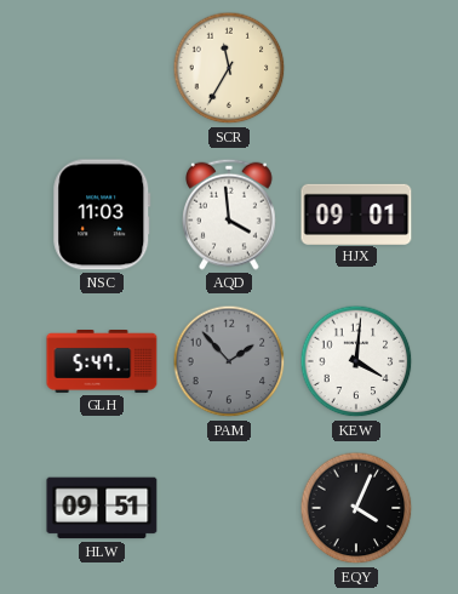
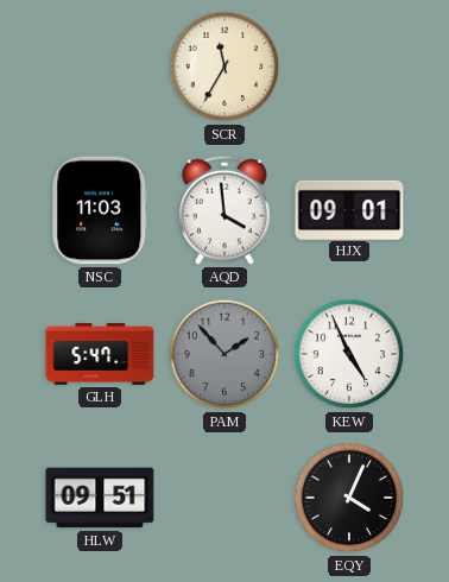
KEW: 4:01 -> 4:56
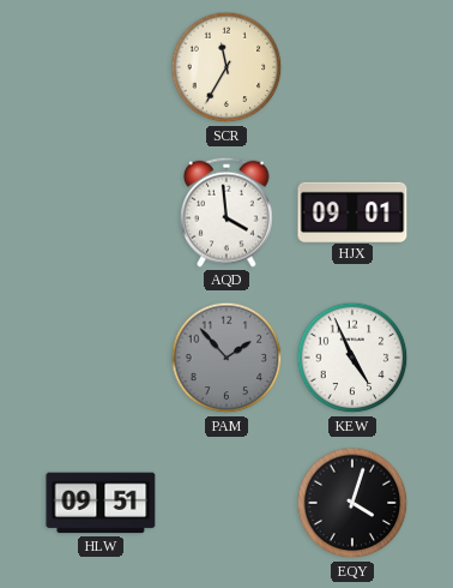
NSC: 11:03 -> none
GLH: 5:47 -> none
EQY: 4:04 -> 4:03
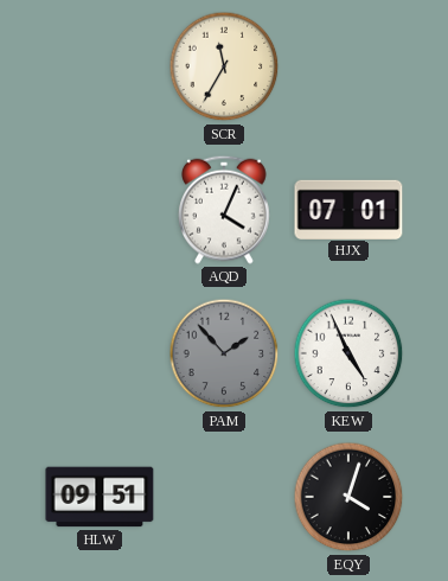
AQD: 3:59 -> 4:04
HJX: 09:01 -> 07:01
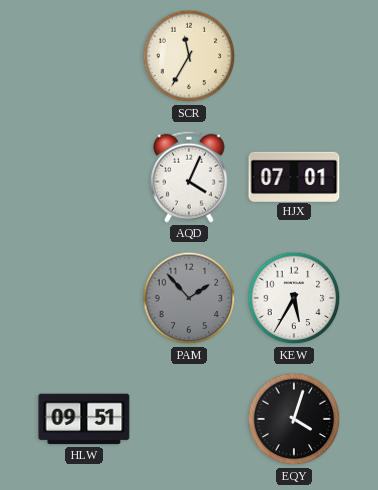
KEW: 4:56 -> 5:35
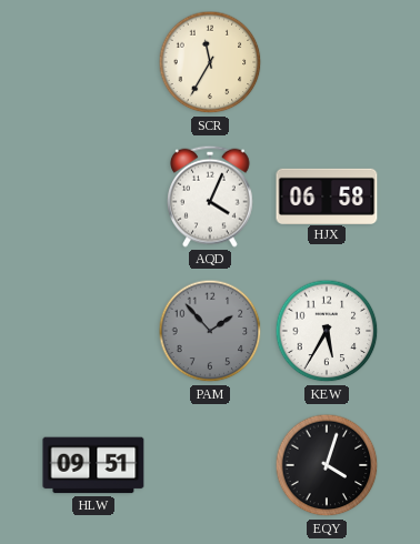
HJX: 07:01 -> 06:58
